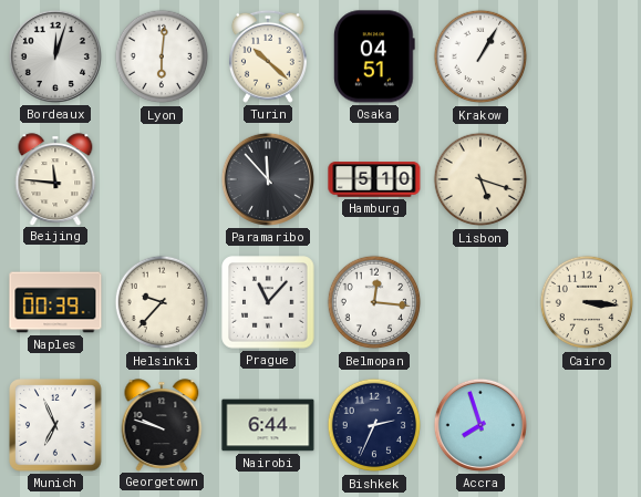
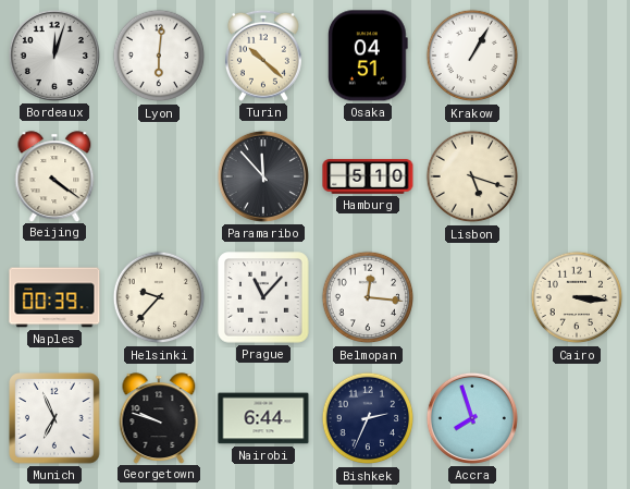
Beijing: 11:46 -> 4:21
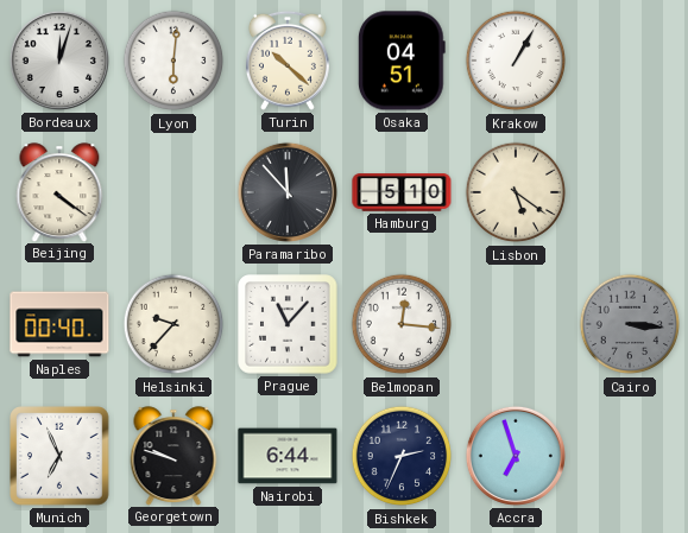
Lisbon: 5:18 -> 5:21
Naples: 00:39 -> 00:40
Cairo dial: cream -> grey
Accra: 7:57 -> 6:57
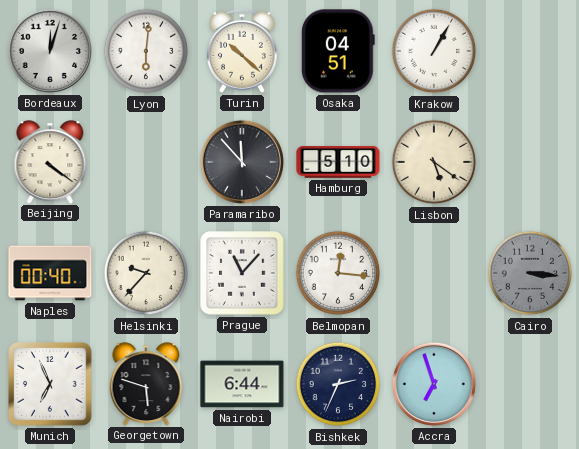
Georgetown: 9:48 -> 5:48
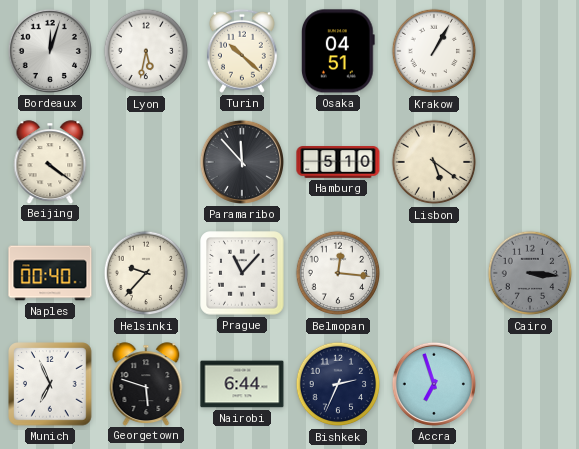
Lyon: 6:01 -> 5:32
